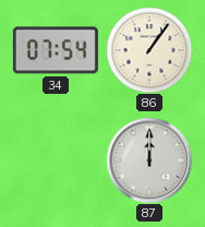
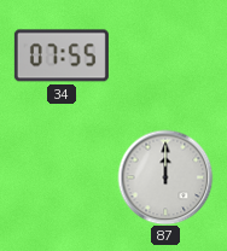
34: 07:54 -> 07:55
86: 1:06 -> none
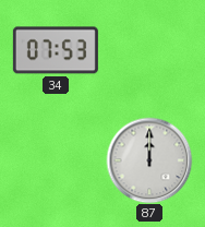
34: 07:55 -> 07:53
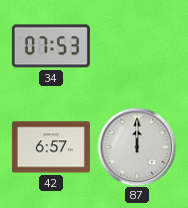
42: none -> 6:57
